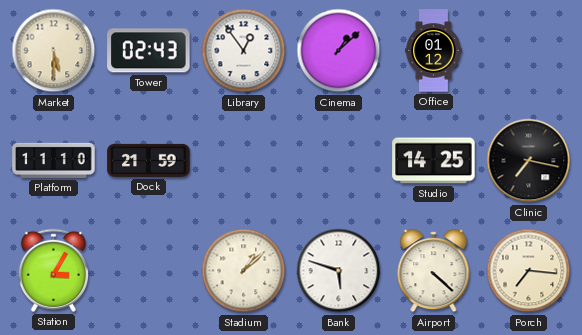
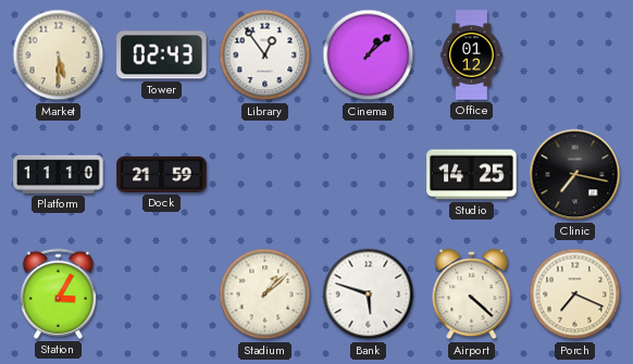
Porch: 7:16 -> 7:19
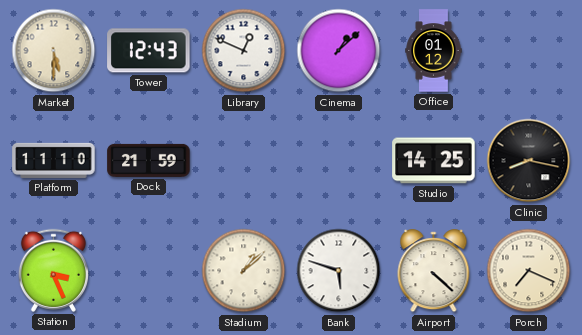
Tower: 02:43 -> 12:43
Library: 12:54 -> 12:49
Clinic: 7:17 -> 8:17
Station: 3:05 -> 3:26
